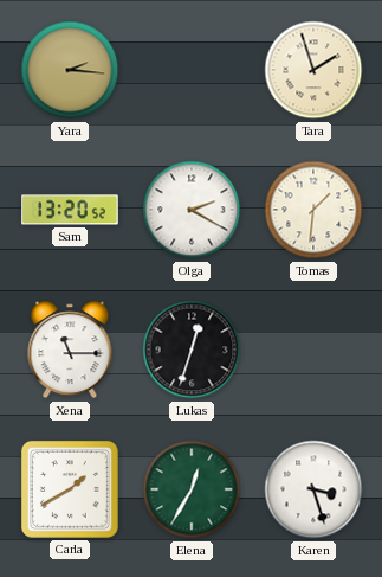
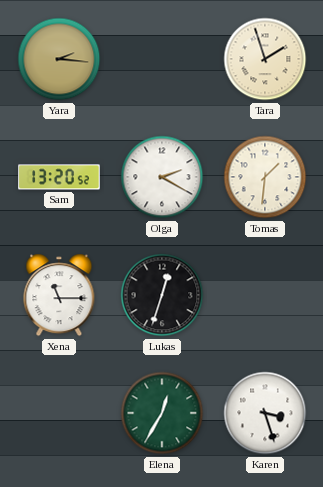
Carla: 1:40 -> none
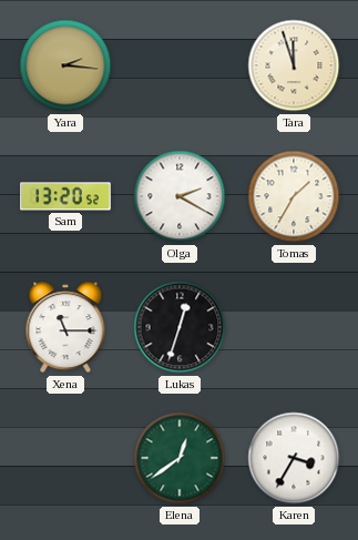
Tara: 1:57 -> 11:57
Tomas: 1:31 -> 1:35
Elena: 12:35 -> 12:39
Karen: 3:27 -> 3:35
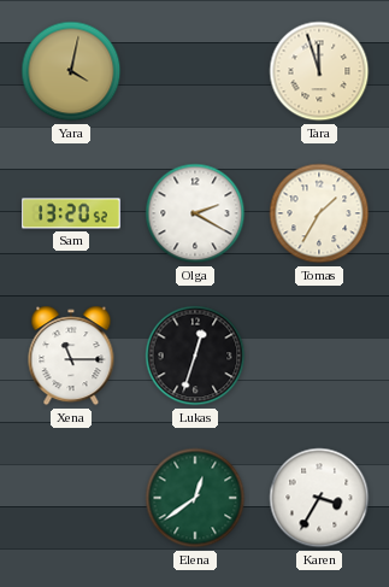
Yara: 2:16 -> 4:02
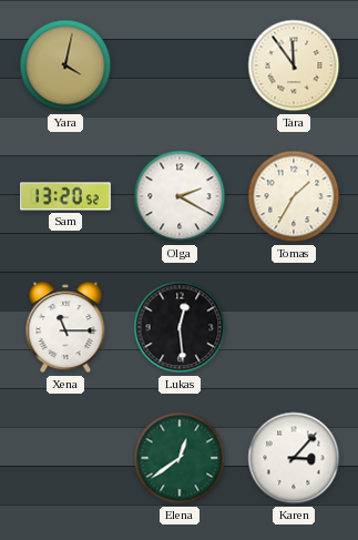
Tara: 11:57 -> 11:54
Lukas: 12:33 -> 12:29
Karen: 3:35 -> 3:07
